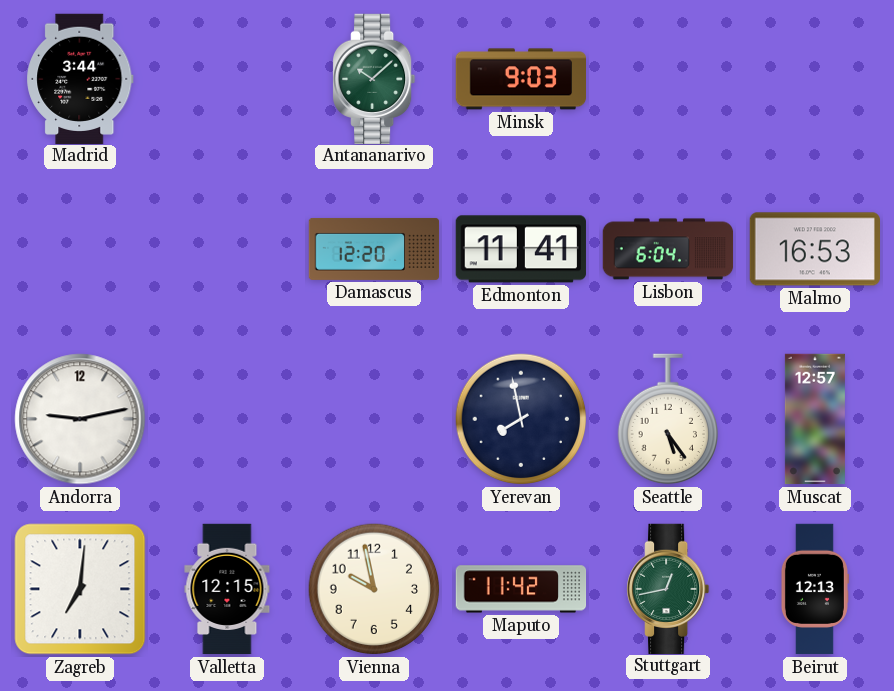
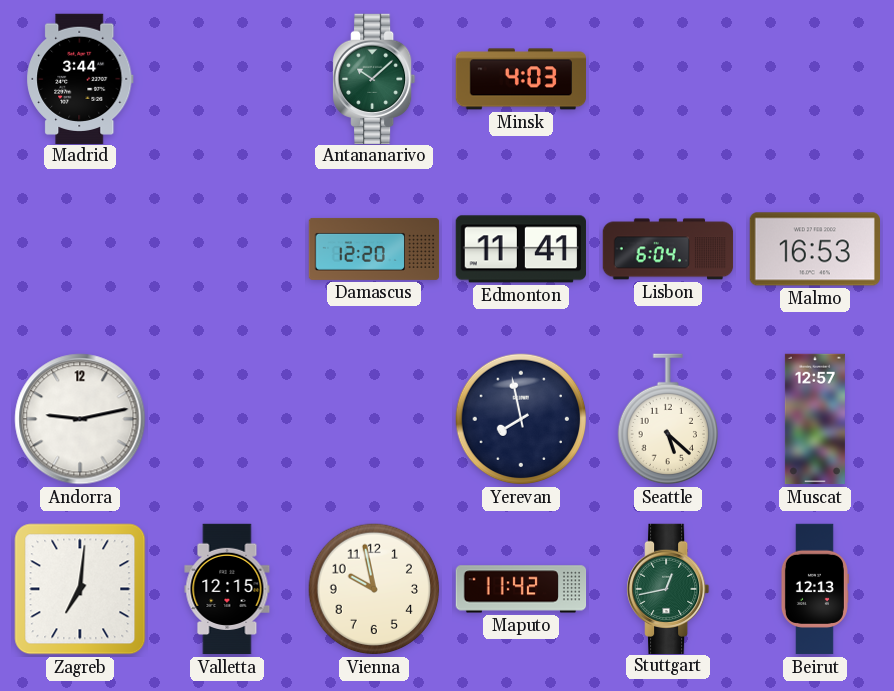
Minsk: 9:03 -> 4:03
Seattle: 5:24 -> 5:22
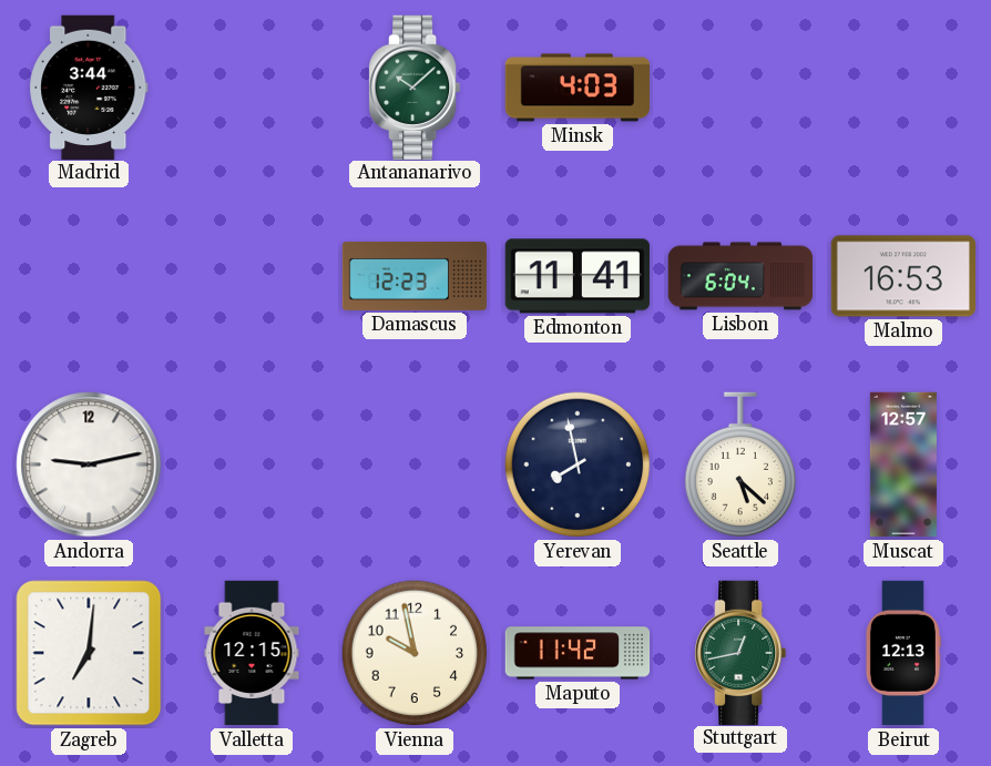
Damascus: 12:20 -> 12:23
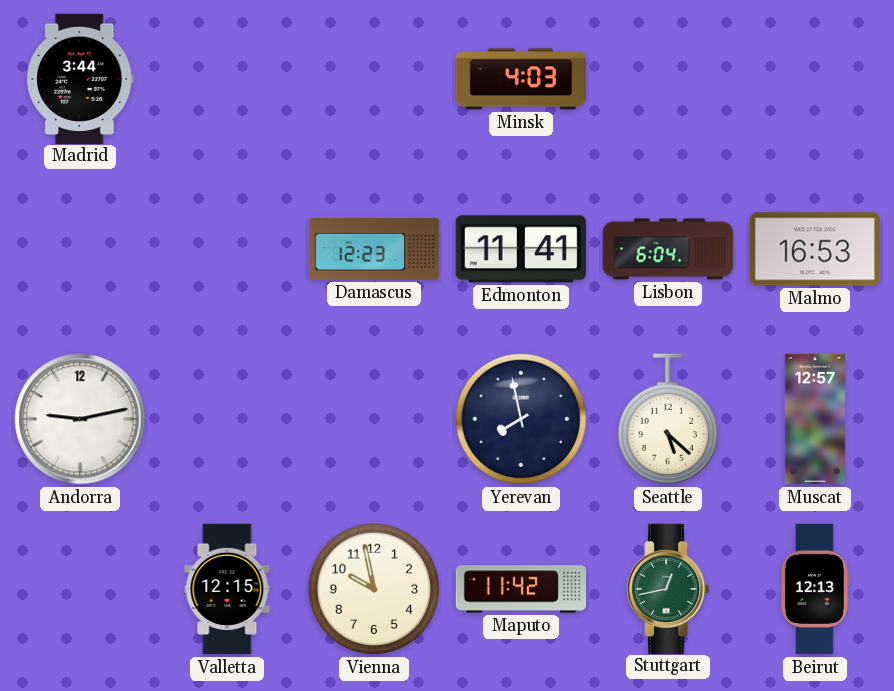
Antananarivo: 10:08 -> none
Zagreb: 7:01 -> none
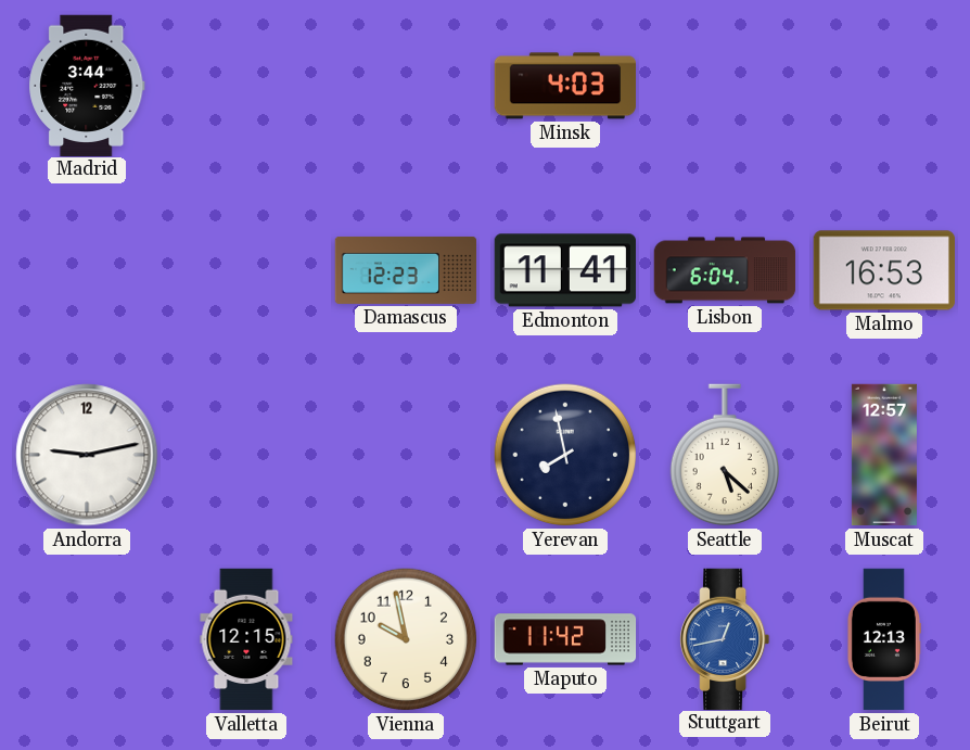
Stuttgart dial: green -> blue
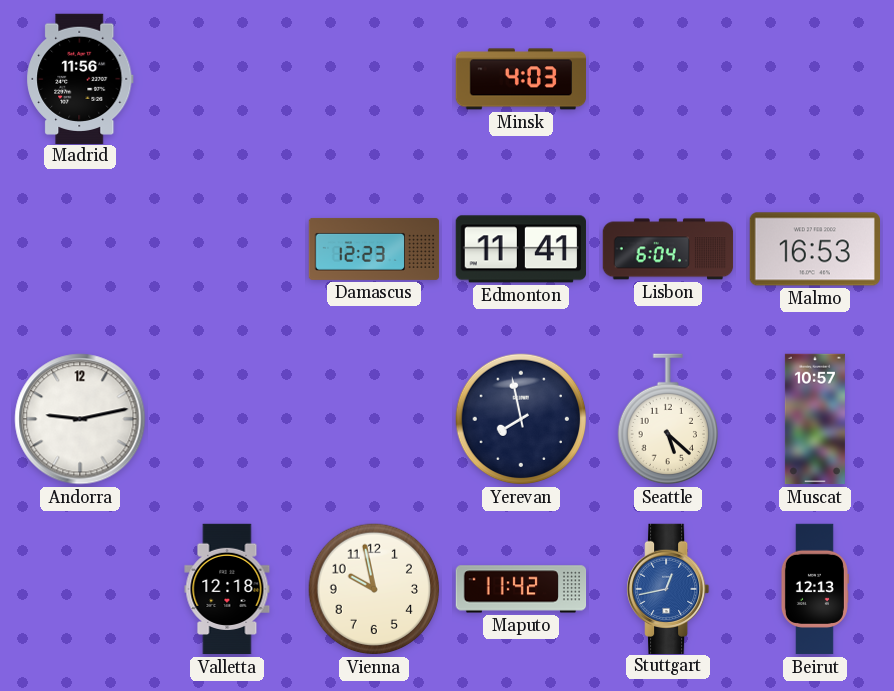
Madrid: 3:44 -> 11:56
Muscat: 12:57 -> 10:57
Valletta: 12:15 -> 12:18
